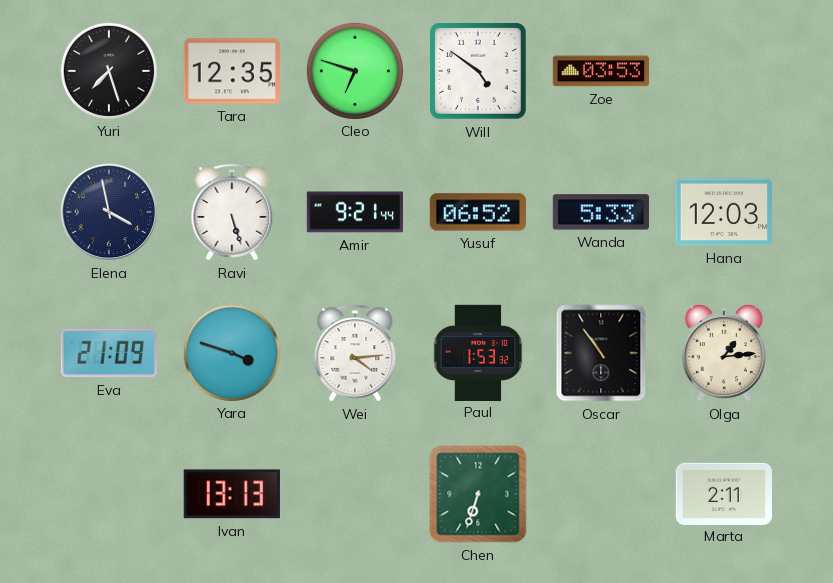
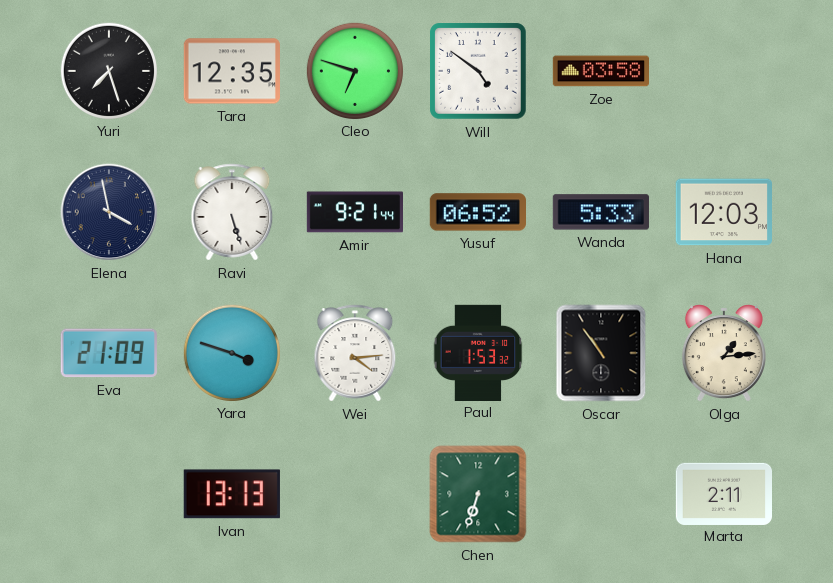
Zoe: 03:53 -> 03:58
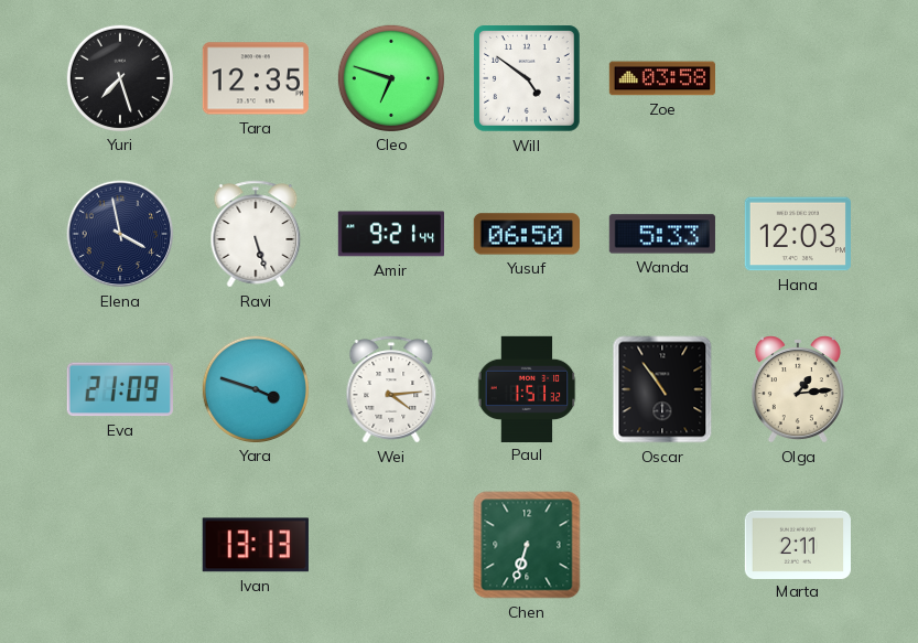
Yusuf: 06:52 -> 06:50
Paul: 1:53 -> 1:51
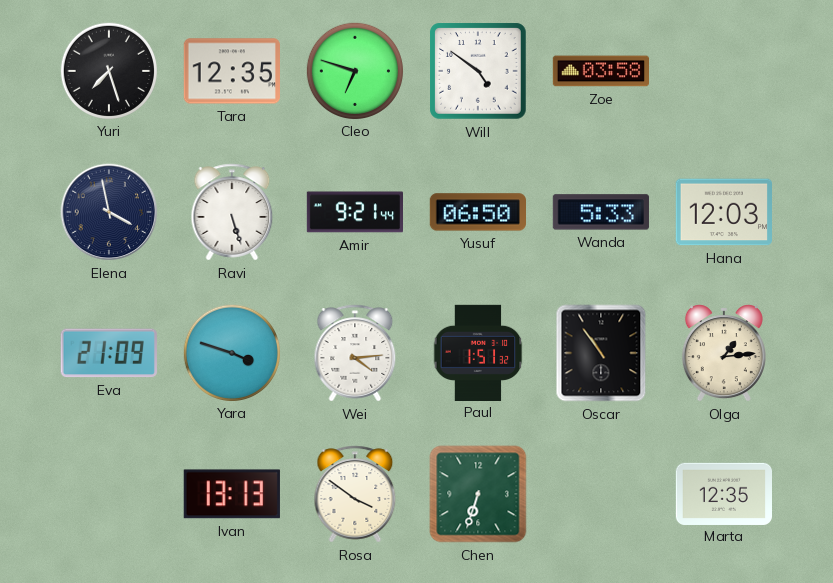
Rosa: none -> 3:51
Marta: 2:11 -> 12:35
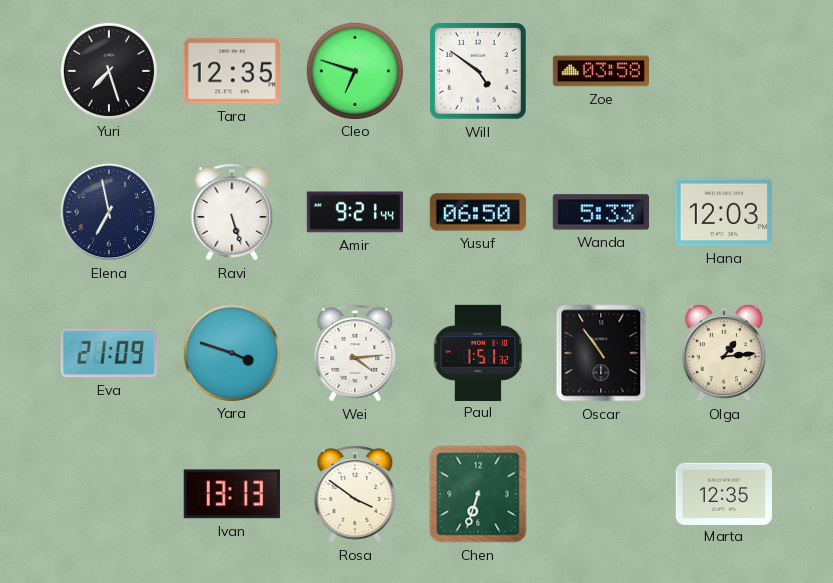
Elena: 3:58 -> 6:58
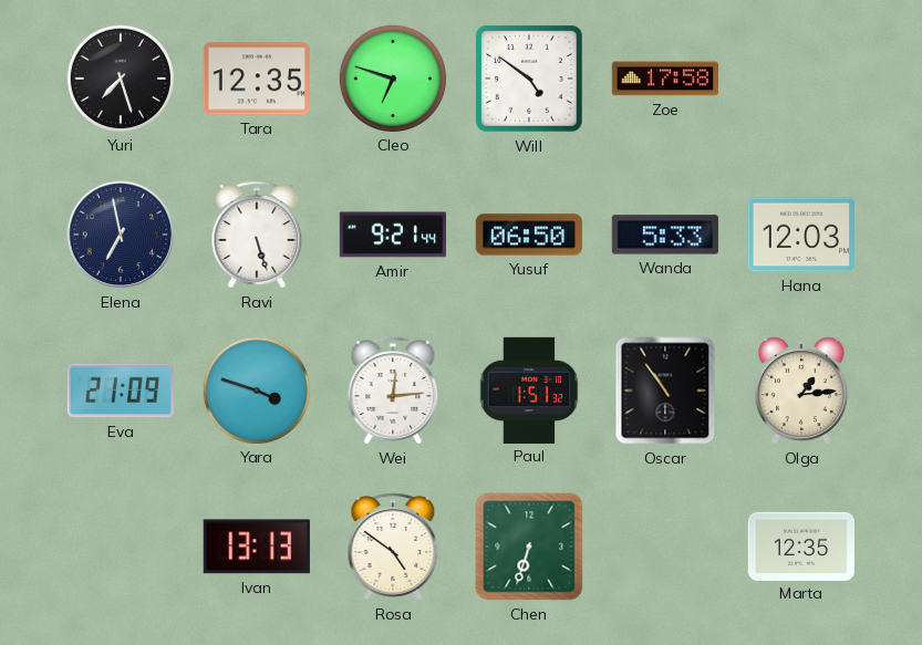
Zoe: 03:58 -> 17:58
Wei: 4:14 -> 12:14
Rosa: 3:51 -> 4:51
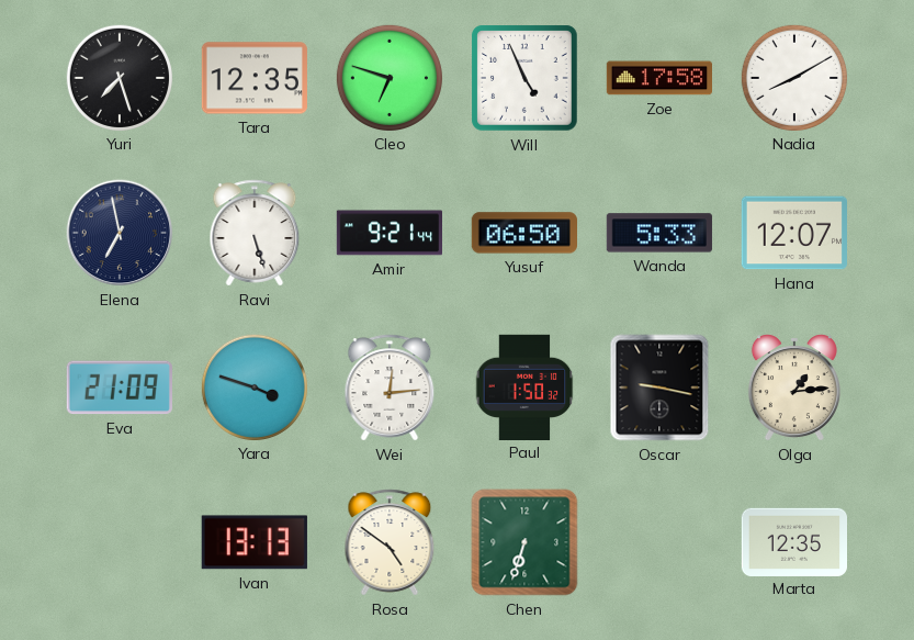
Will: 4:51 -> 4:56
Nadia: none -> 8:10
Hana: 12:03 -> 12:07
Paul: 1:51 -> 1:50
Oscar: 10:54 -> 9:17
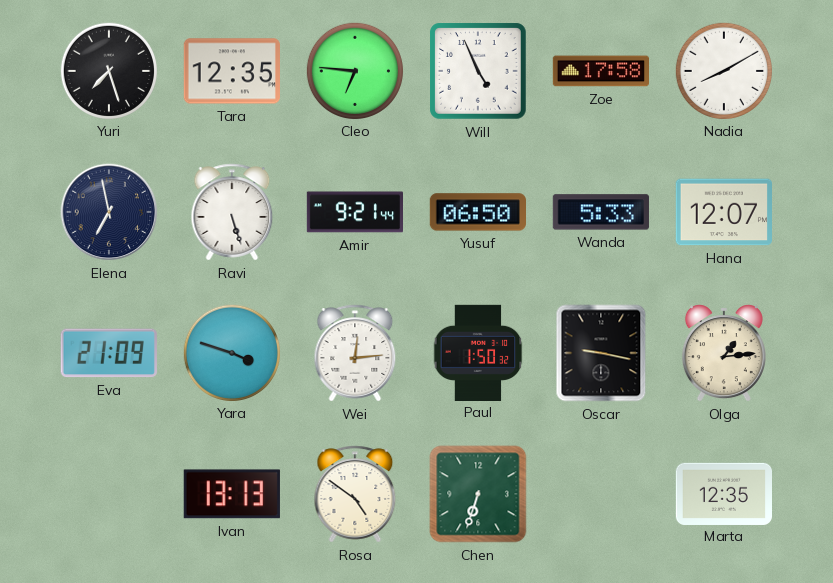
Cleo: 6:48 -> 6:46
